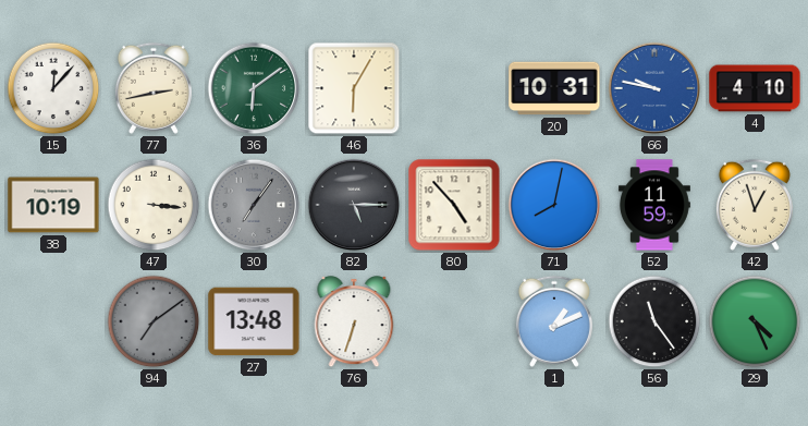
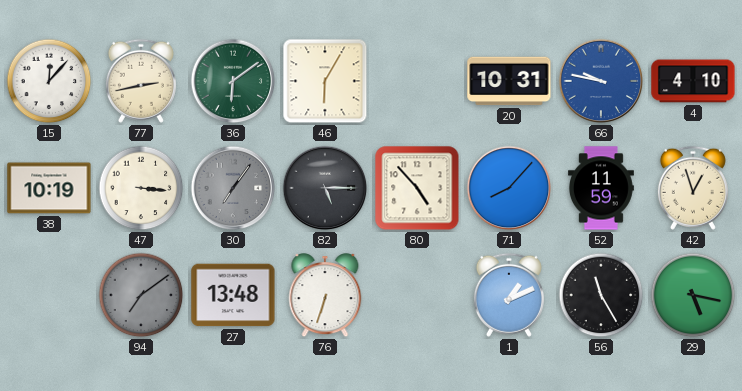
71: 8:02 -> 8:07
56: 11:24 -> 11:25
29: 4:26 -> 5:17
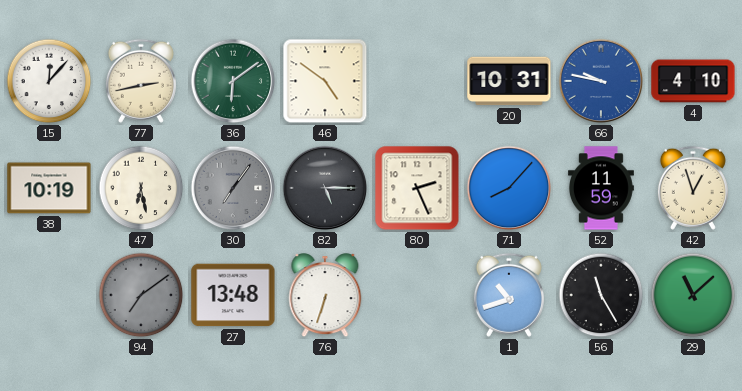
46: 6:05 -> 4:51
47: 3:16 -> 6:28
80: 4:53 -> 2:26
1: 1:11 -> 10:42
29: 5:17 -> 11:08
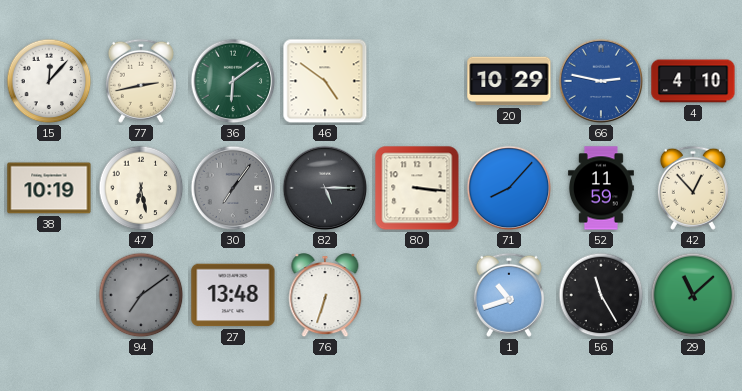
20: 10:31 -> 10:29
66: 9:47 -> 2:47
80: 2:26 -> 3:16
42: 12:57 -> 12:53
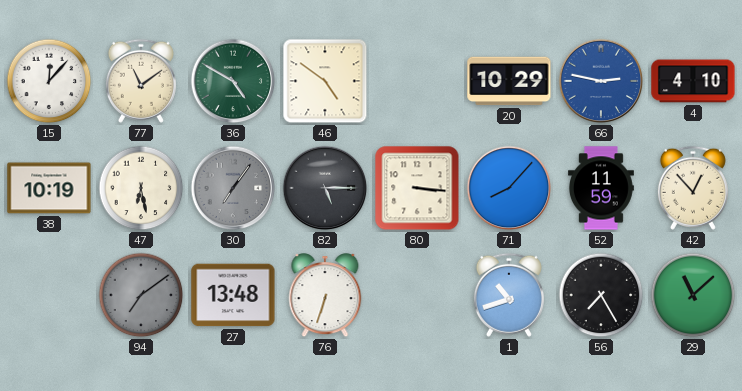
77: 2:43 -> 11:09
36: 6:09 -> 4:50
56: 11:25 -> 7:25
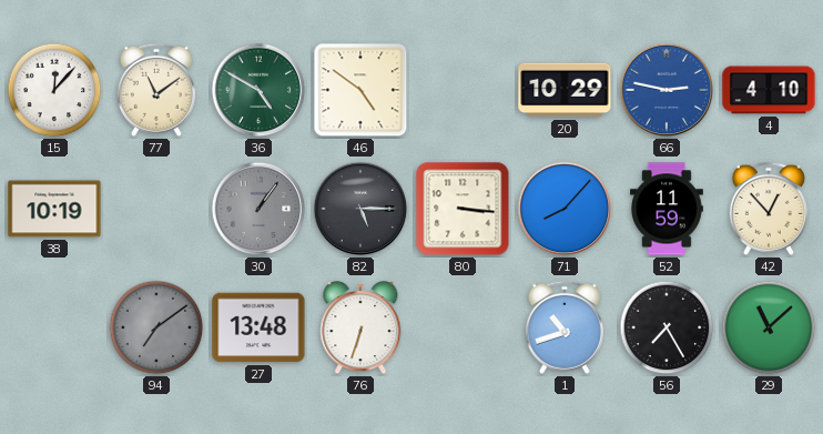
47: 6:28 -> none
30: 7:06 -> 1:06
